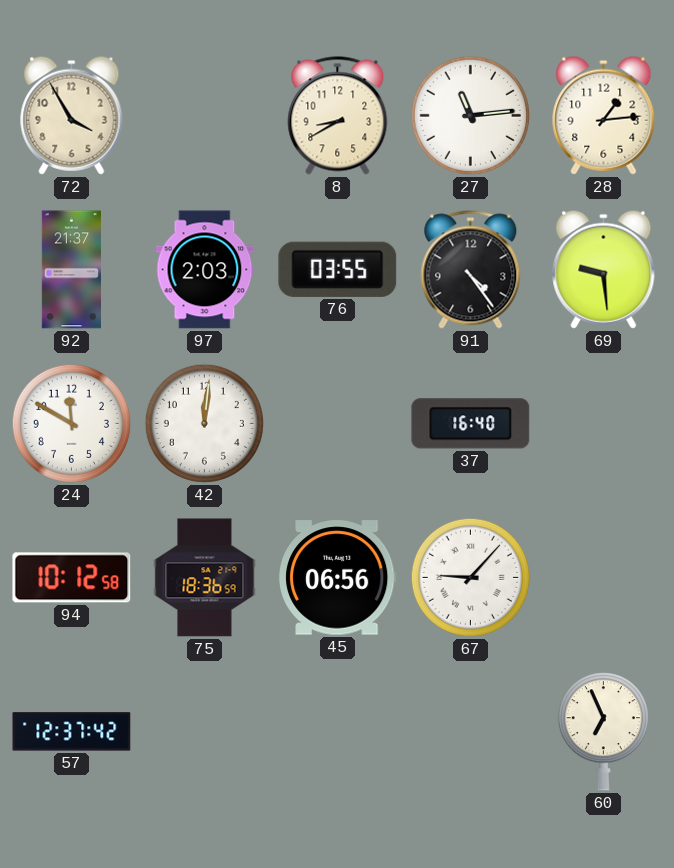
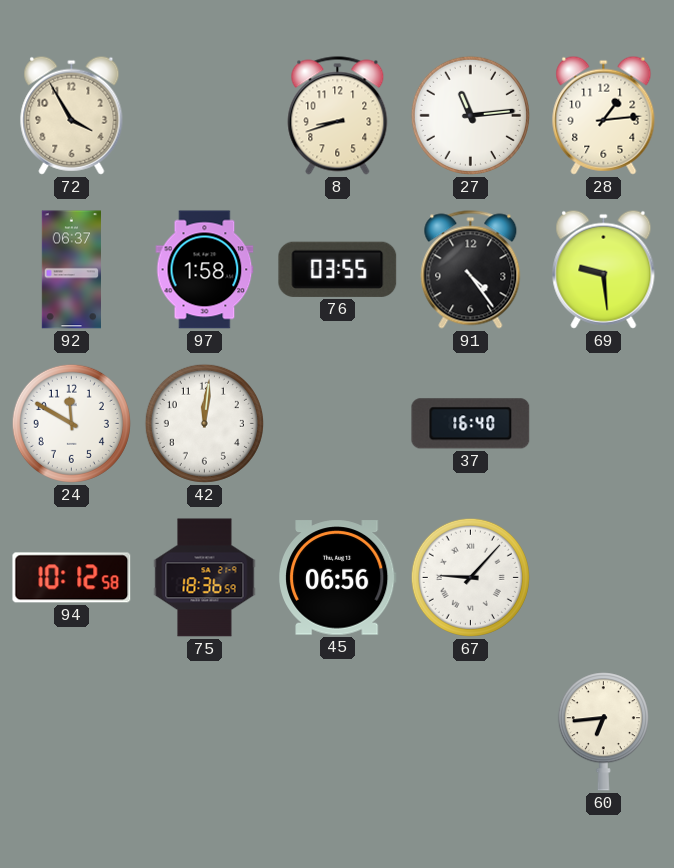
8: 8:40 -> 8:42
92: 21:37 -> 06:37
97: 2:03 -> 1:58
57: 12:37 -> none
60: 6:56 -> 6:44
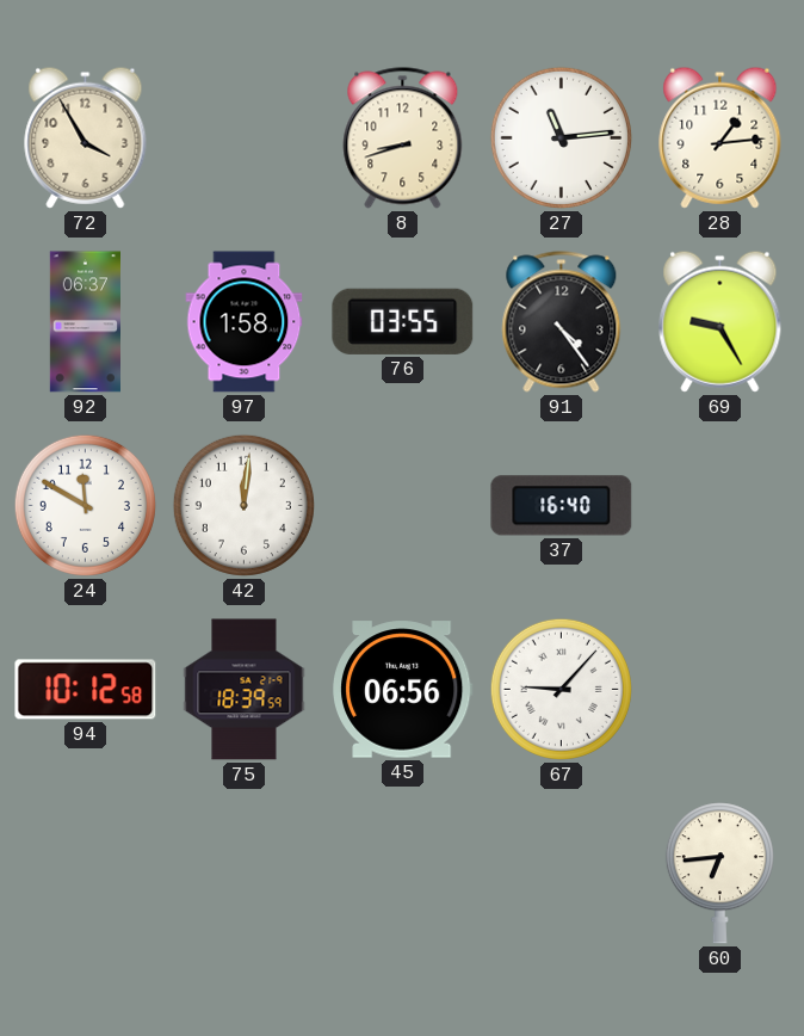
69: 9:29 -> 9:25
75: 18:36 -> 18:39
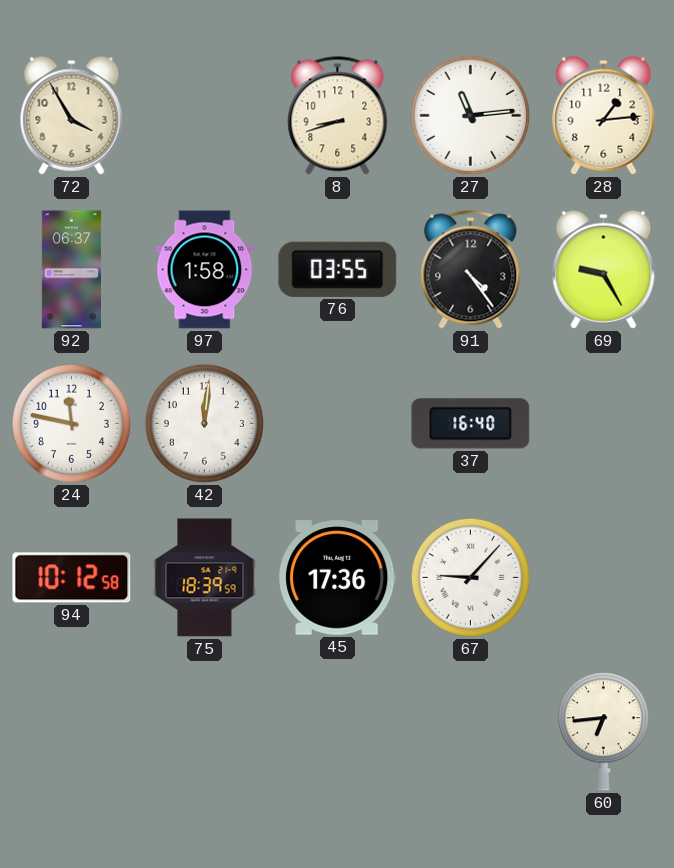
24: 11:50 -> 11:47
45: 06:56 -> 17:36
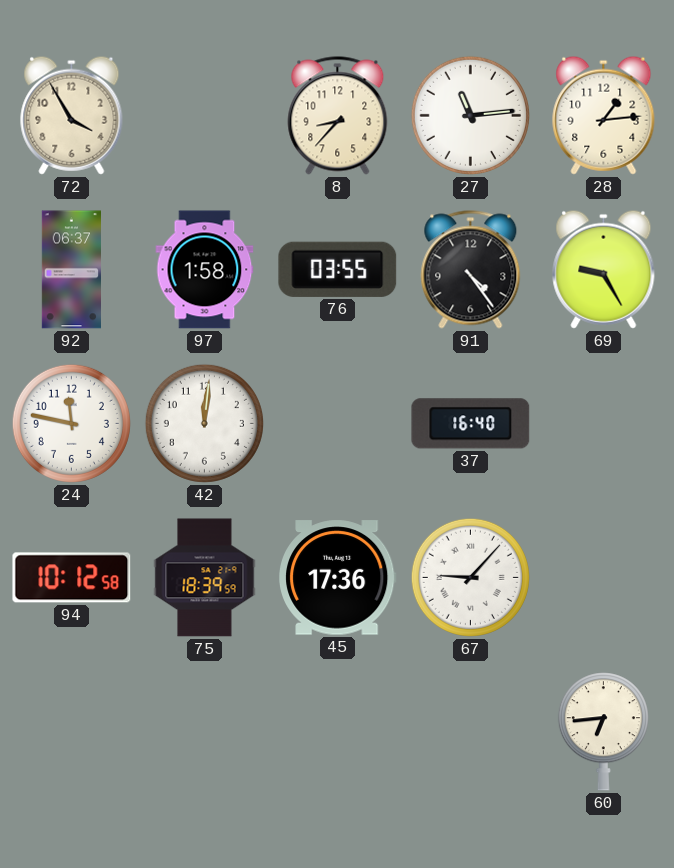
8: 8:42 -> 8:37
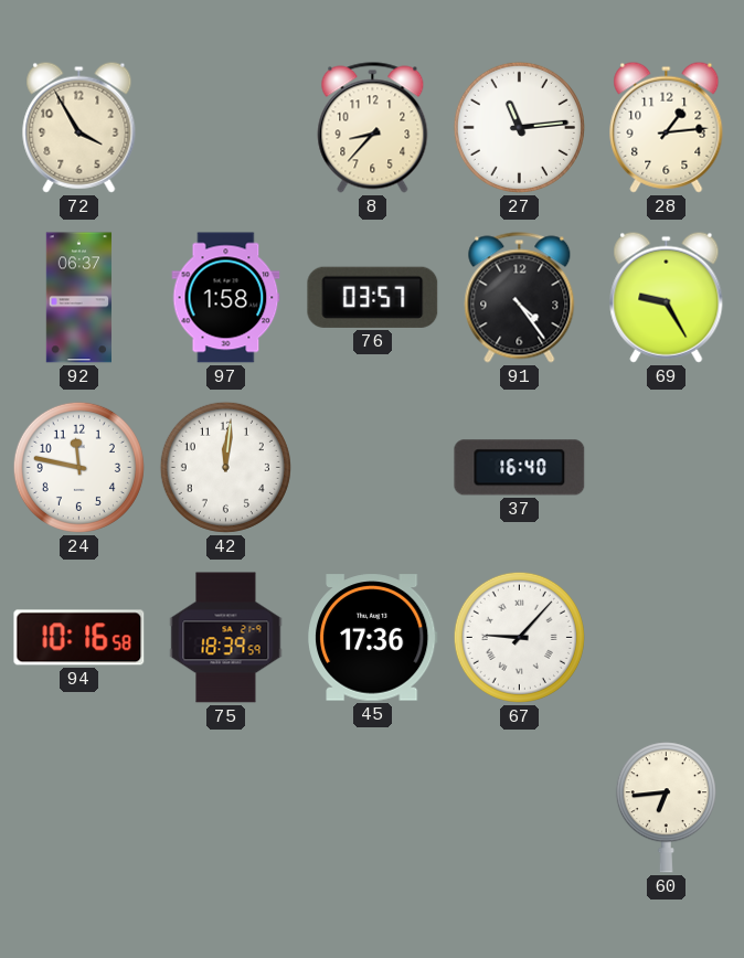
76: 03:55 -> 03:57
94: 10:12 -> 10:16
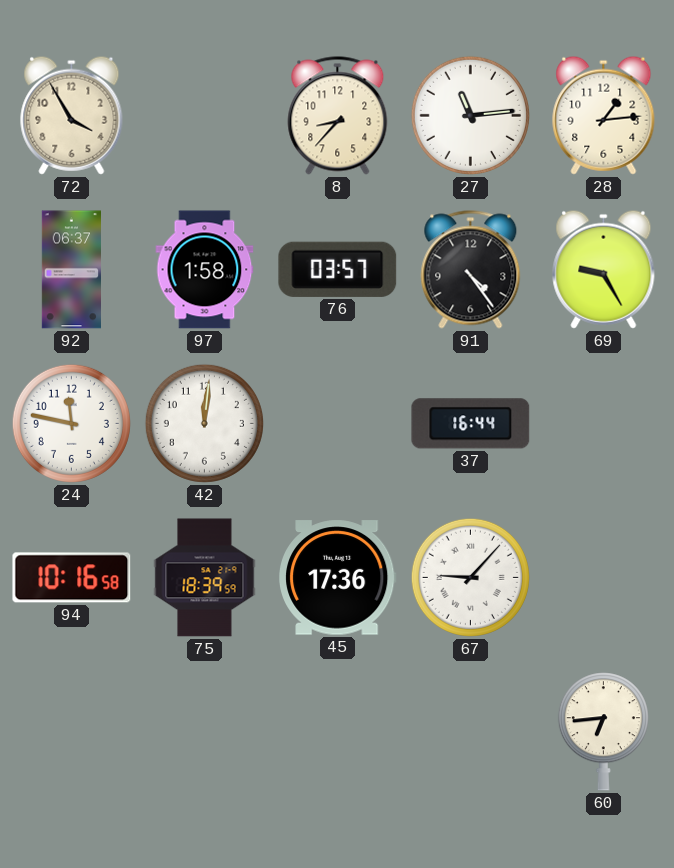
37: 16:40 -> 16:44
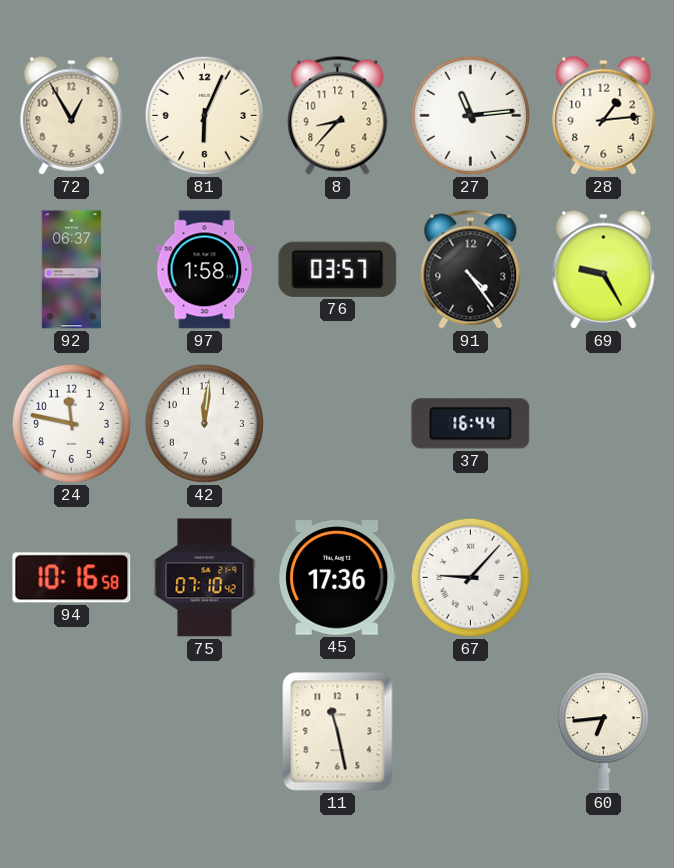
72: 3:55 -> 12:55
81: none -> 6:04
75: 18:39 -> 07:10
11: none -> 11:28
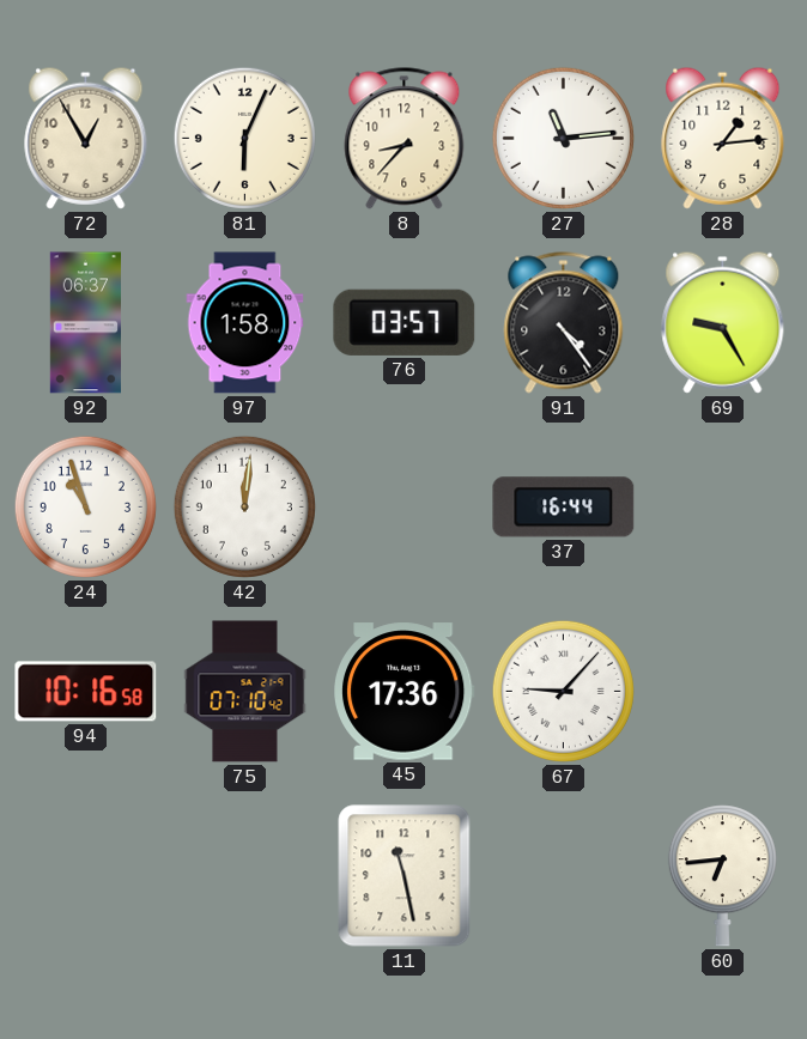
24: 11:47 -> 10:57
